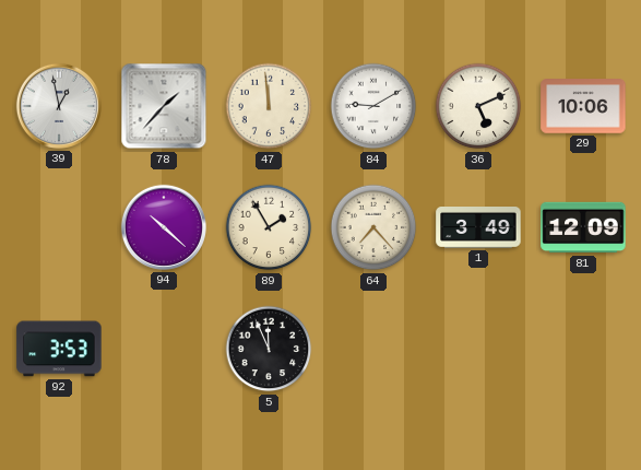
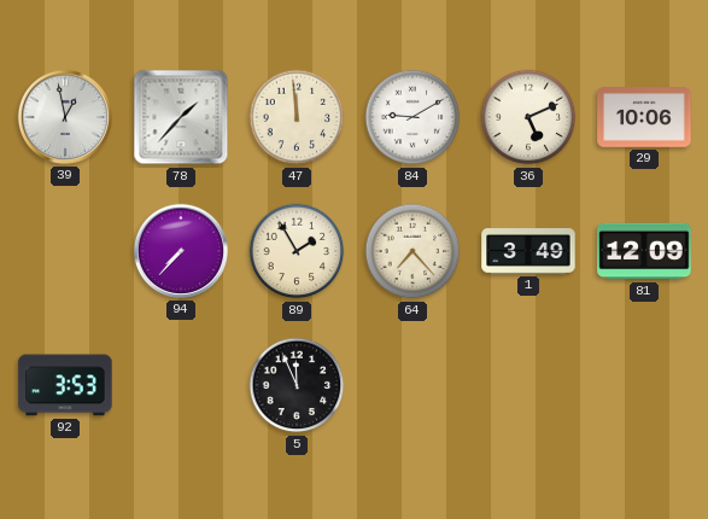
94: 10:22 -> 7:37
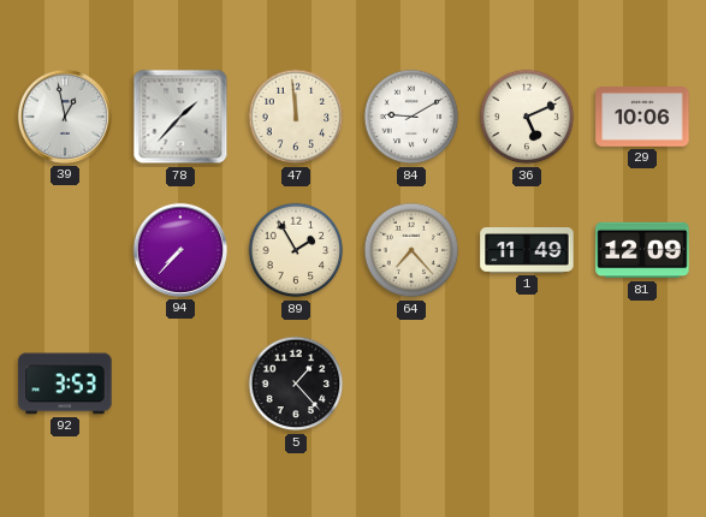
1: 3:49 -> 11:49
5: 11:56 -> 1:23
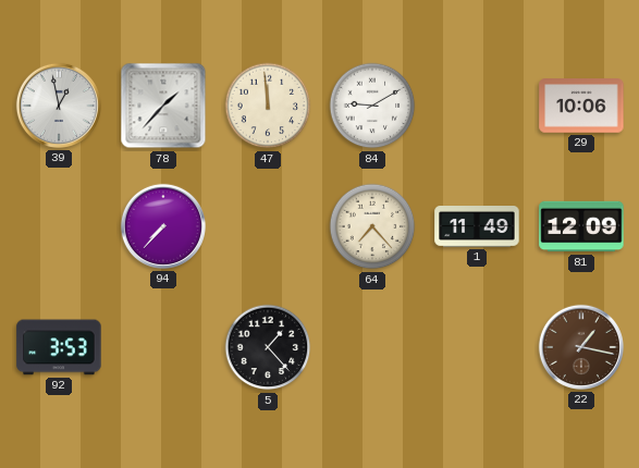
36: 5:11 -> none
89: 1:55 -> none
22: none -> 1:17
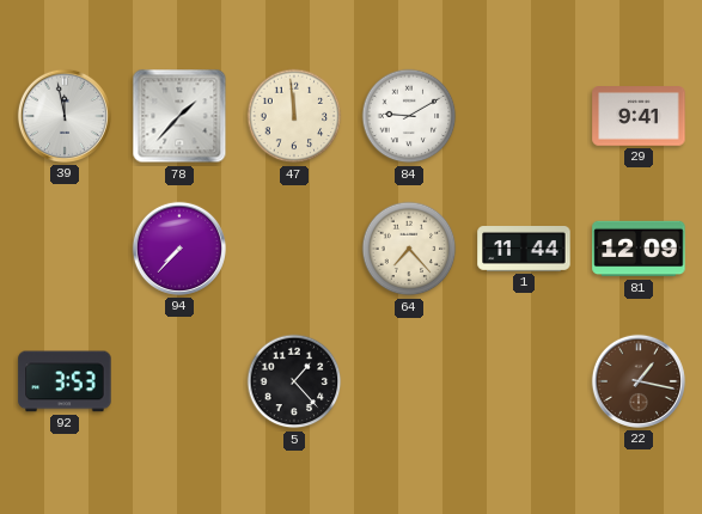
39: 12:58 -> 11:58
29: 10:06 -> 9:41
1: 11:49 -> 11:44
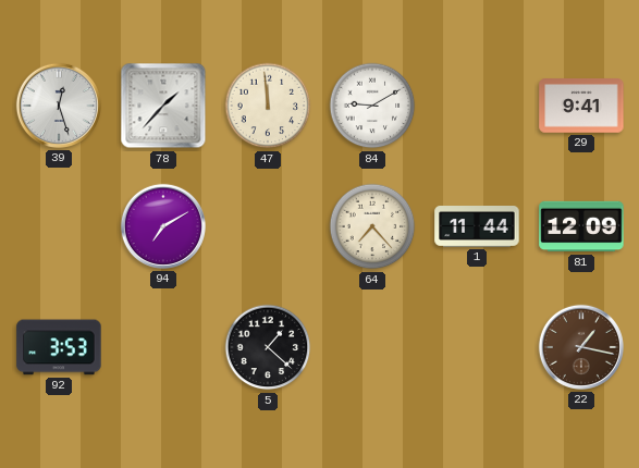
39: 11:58 -> 12:27
94: 7:37 -> 7:10
5: 1:23 -> 1:22
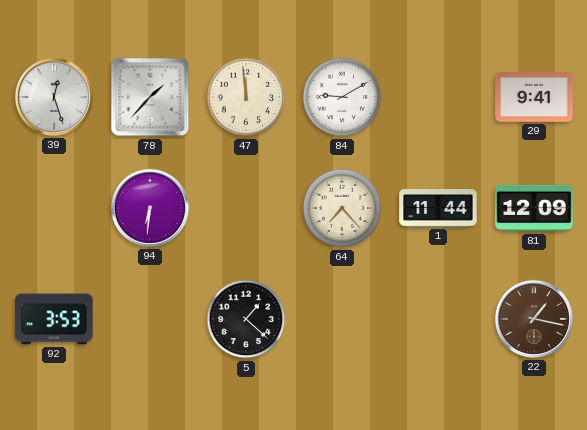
94: 7:10 -> 6:31
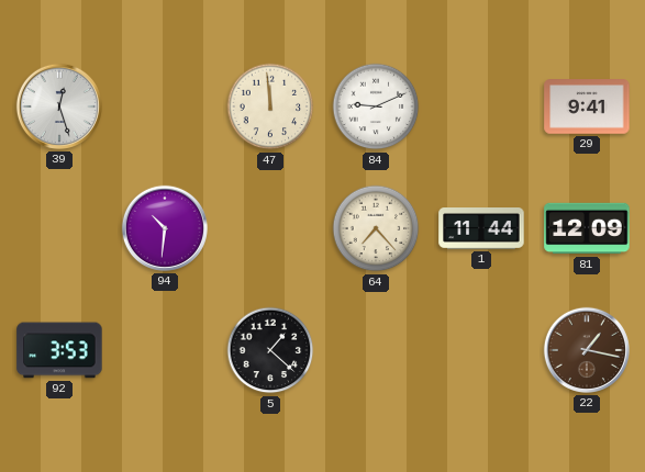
78: 1:37 -> none
84: 9:10 -> 9:11
94: 6:31 -> 10:31
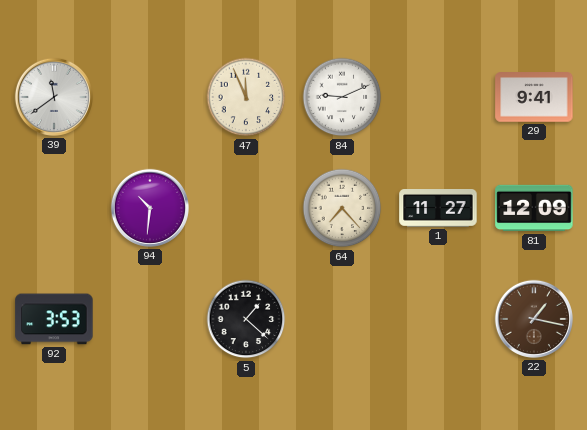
39: 12:27 -> 11:39
47: 11:59 -> 11:56
1: 11:44 -> 11:27
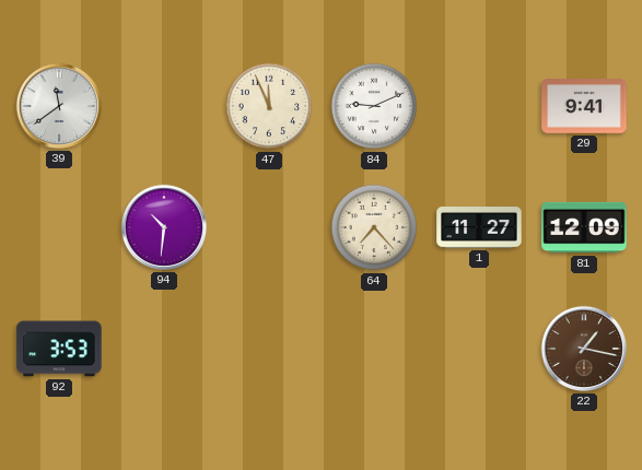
5: 1:22 -> none
